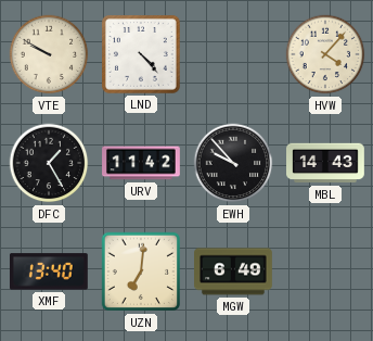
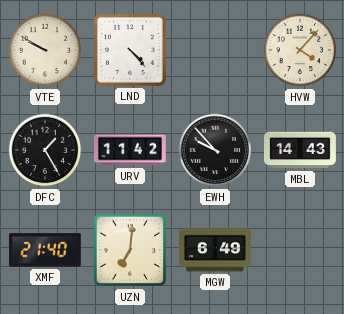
XMF: 13:40 -> 21:40
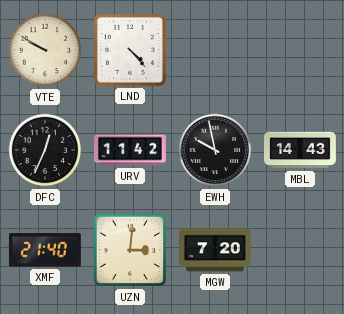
HVW: 4:07 -> none
DFC: 1:25 -> 12:34
EWH: 9:53 -> 9:58
UZN: 7:01 -> 3:01
MGW: 6:49 -> 7:20
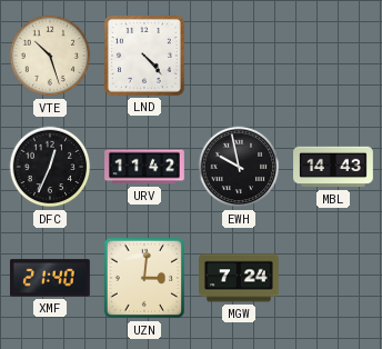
VTE: 9:50 -> 10:27
MGW: 7:20 -> 7:24
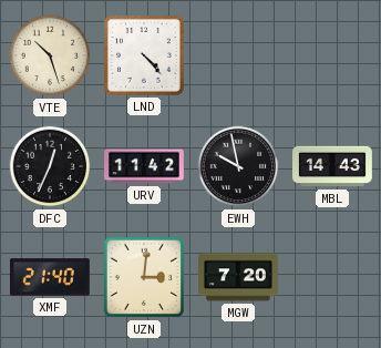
MGW: 7:24 -> 7:20
